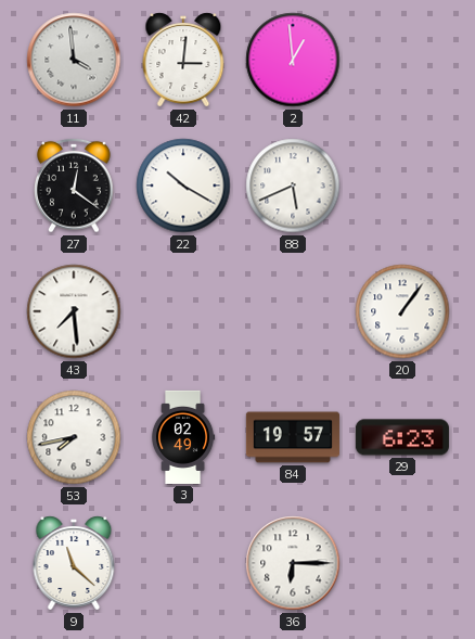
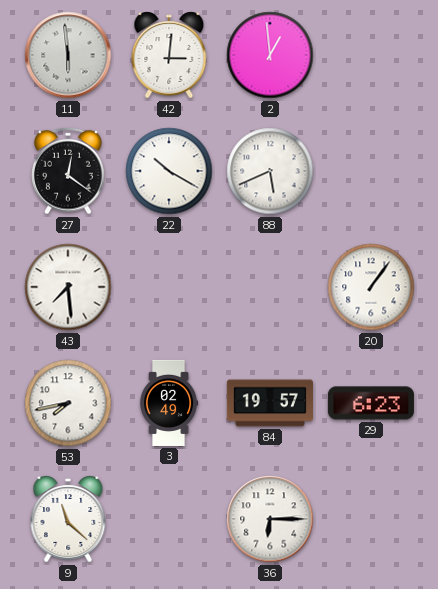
11: 3:59 -> 5:59
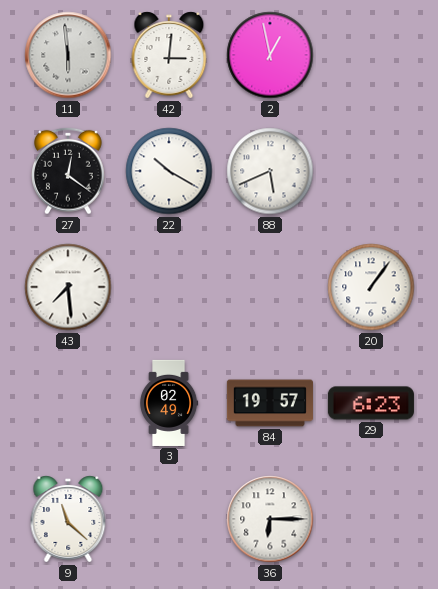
2: 12:59 -> 12:58
53: 7:43 -> none
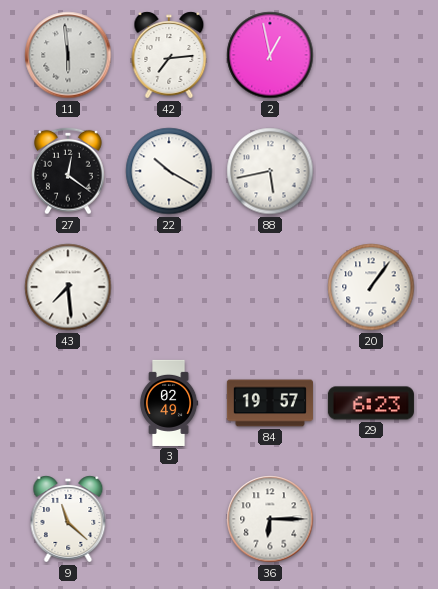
42: 3:01 -> 7:14
88: 5:41 -> 5:43
